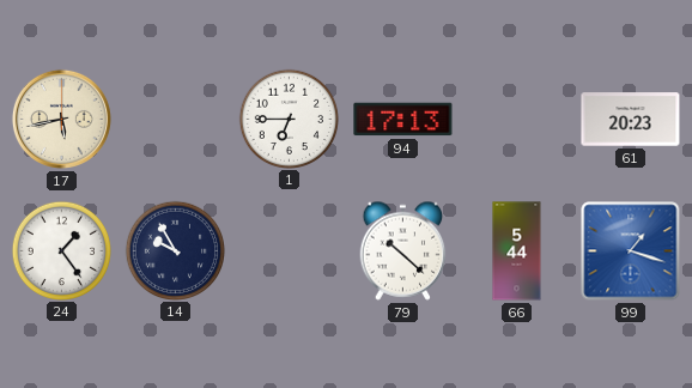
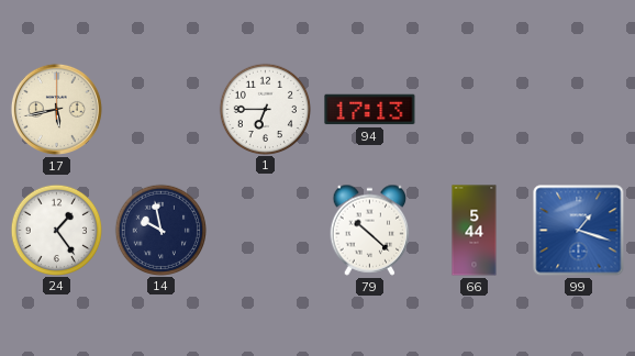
61: 20:23 -> none
14: 9:55 -> 9:58
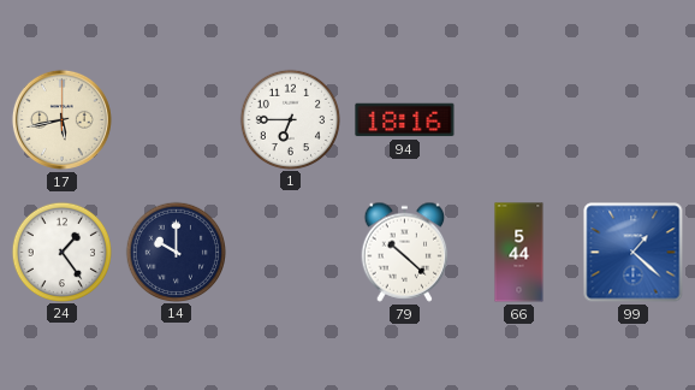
94: 17:13 -> 18:16
14: 9:58 -> 10:00
99: 1:18 -> 1:22
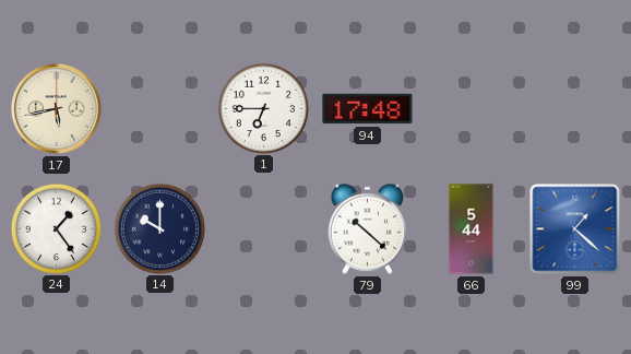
94: 18:16 -> 17:48
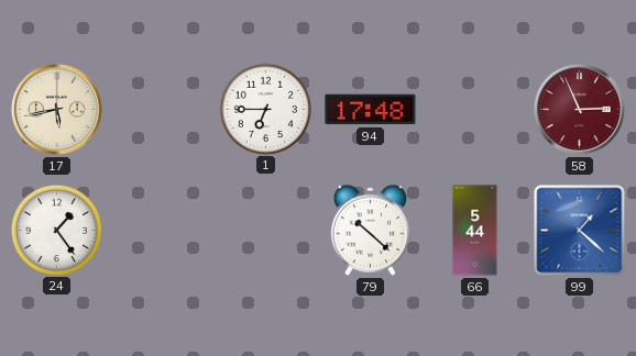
58: none -> 2:56
14: 10:00 -> none
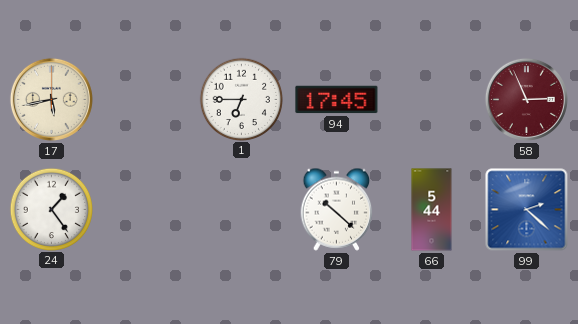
94: 17:48 -> 17:45
99: 1:22 -> 2:22
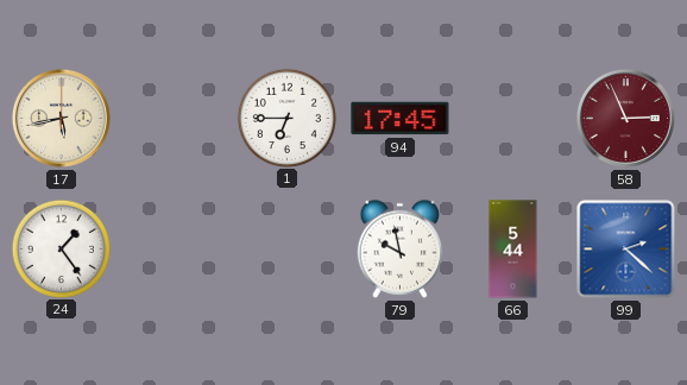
79: 10:22 -> 9:58
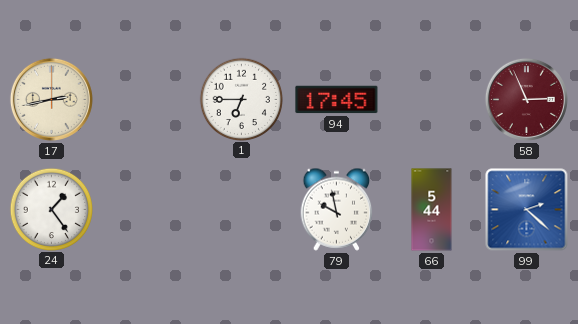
17: 5:43 -> 2:43
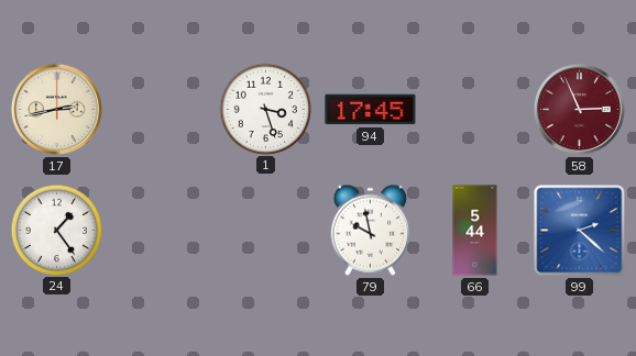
1: 6:45 -> 3:27
